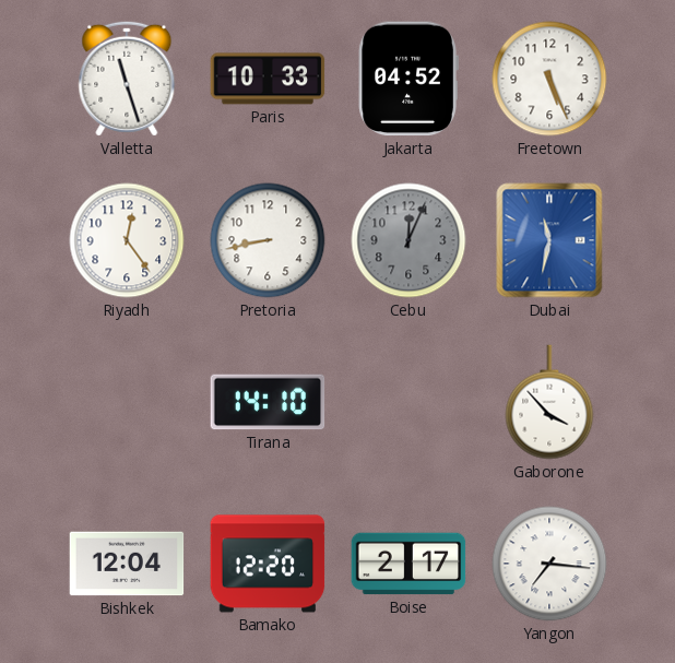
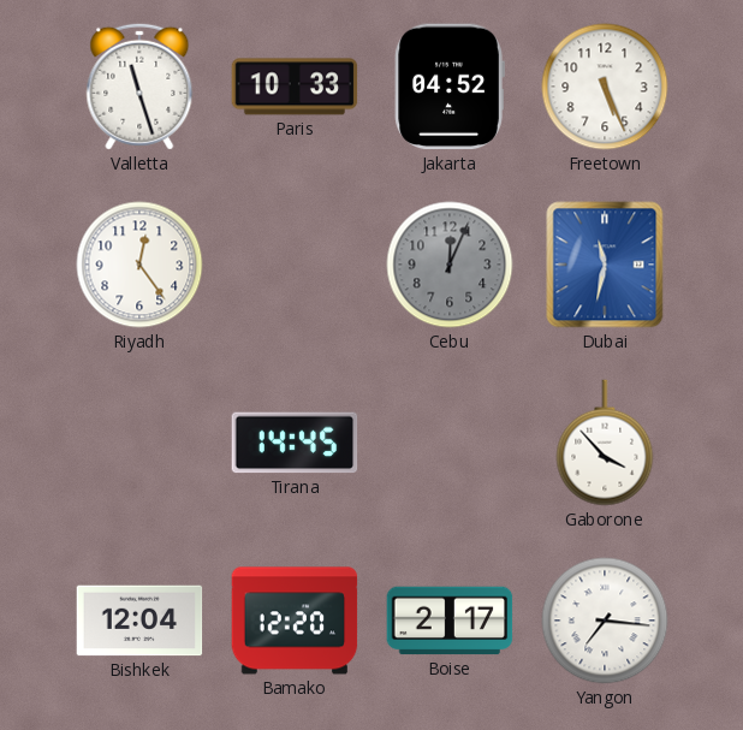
Pretoria: 8:43 -> none
Tirana: 14:10 -> 14:45
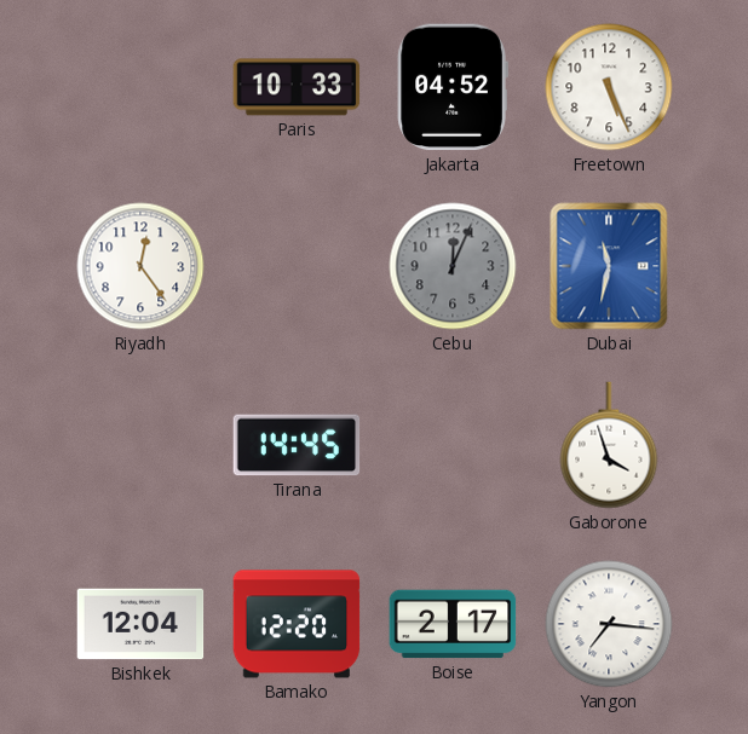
Valletta: 11:27 -> none
Gaborone: 3:53 -> 3:57
